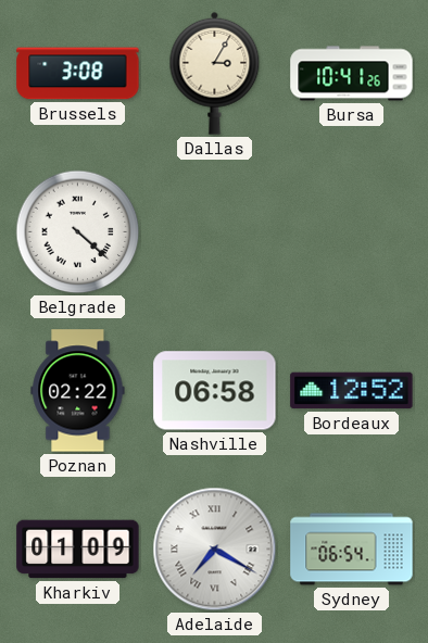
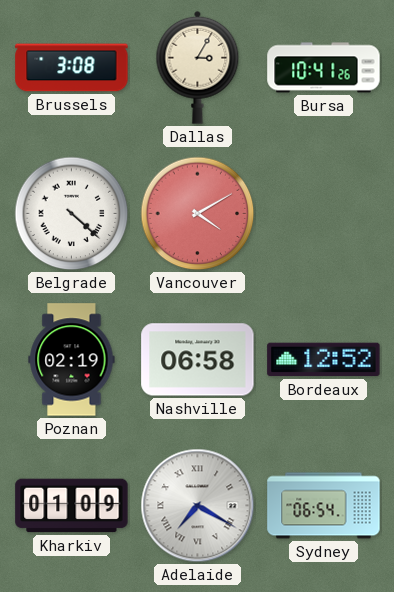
Vancouver: none -> 4:10
Poznan: 02:22 -> 02:19
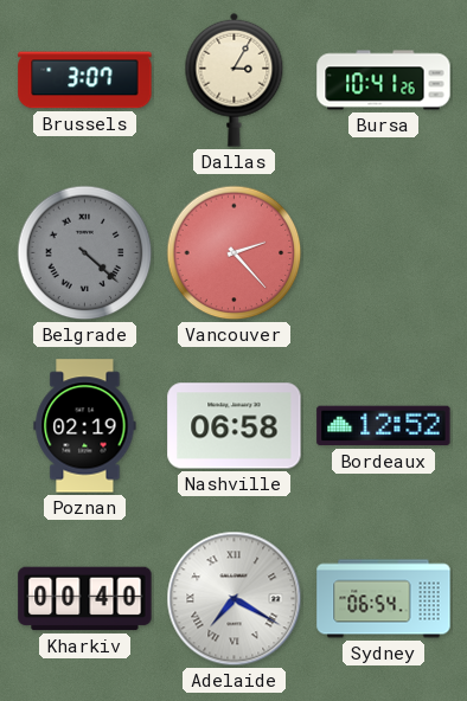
Brussels: 3:08 -> 3:07
Belgrade dial: white -> grey
Vancouver: 4:10 -> 2:23
Kharkiv: 01:09 -> 00:40
